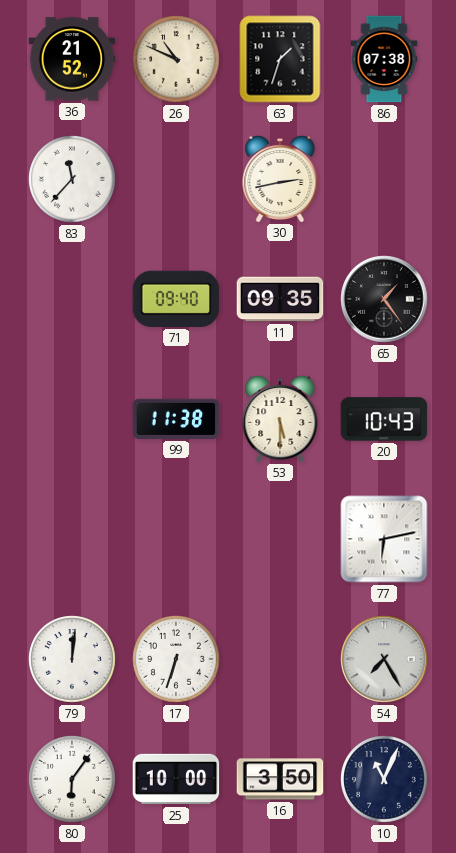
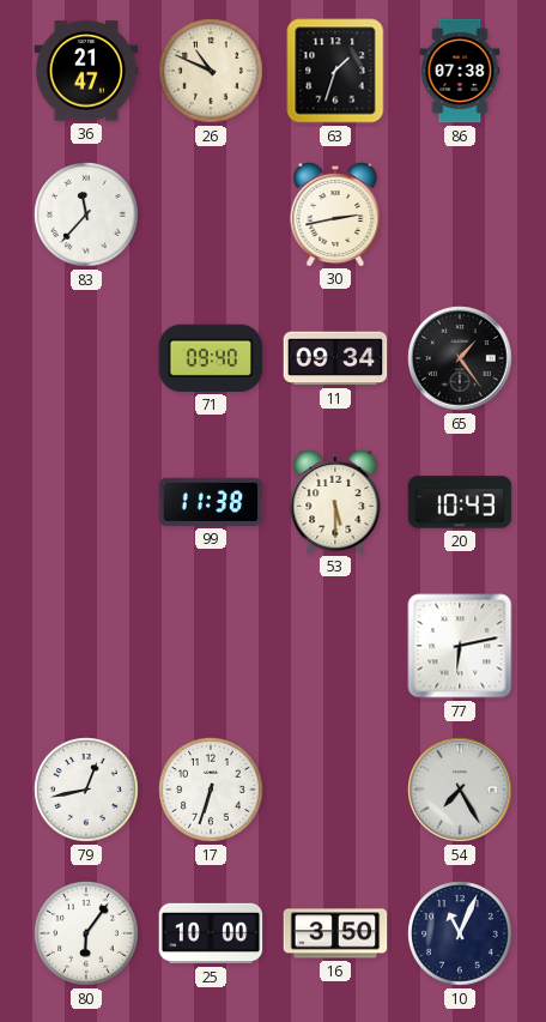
36: 21:52 -> 21:47
11: 09:35 -> 09:34
79: 12:01 -> 12:43
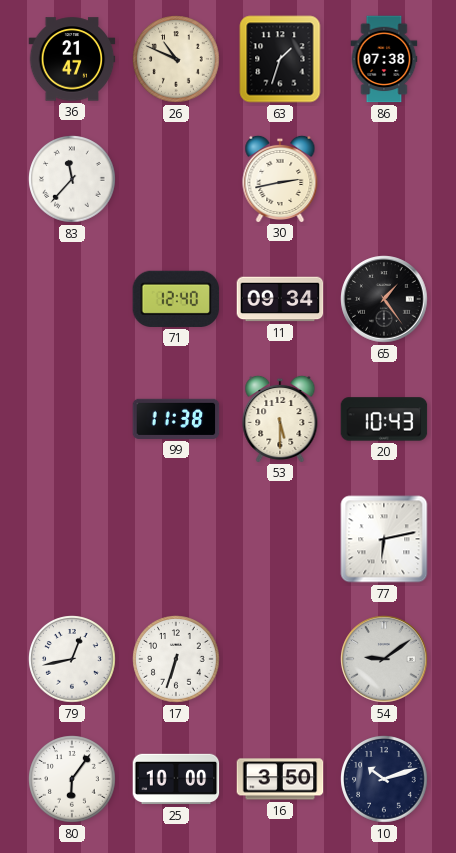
71: 09:40 -> 12:40
54: 7:25 -> 9:09
10: 11:04 -> 10:12
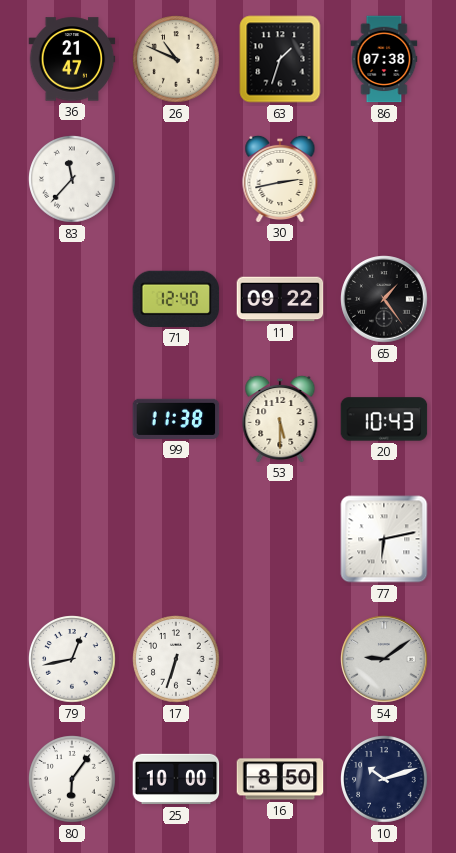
11: 09:34 -> 09:22
16: 3:50 -> 8:50
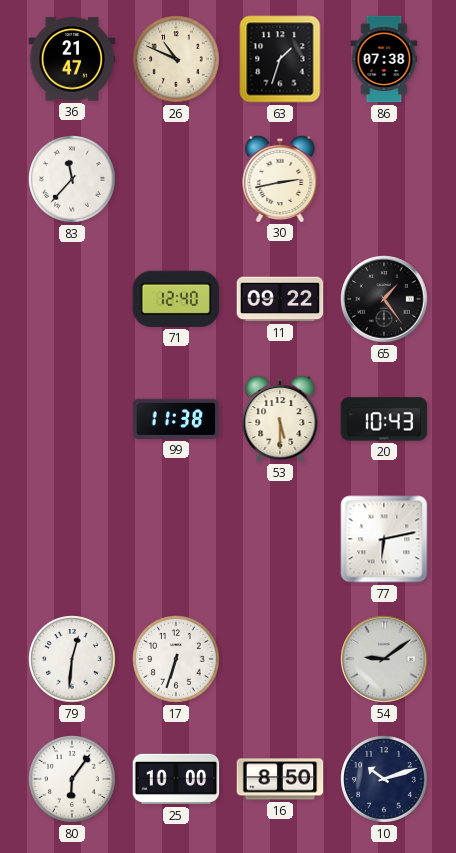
79: 12:43 -> 12:31
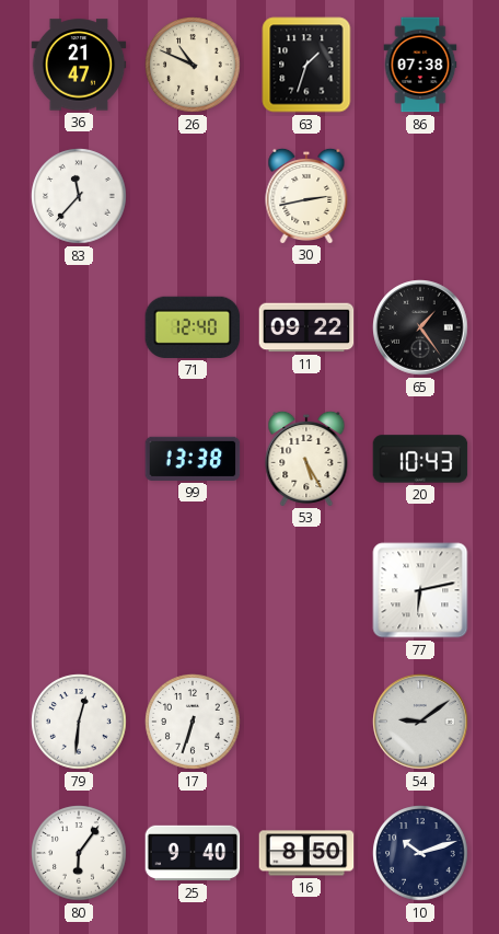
99: 11:38 -> 13:38
53: 5:30 -> 5:25
25: 10:00 -> 9:40
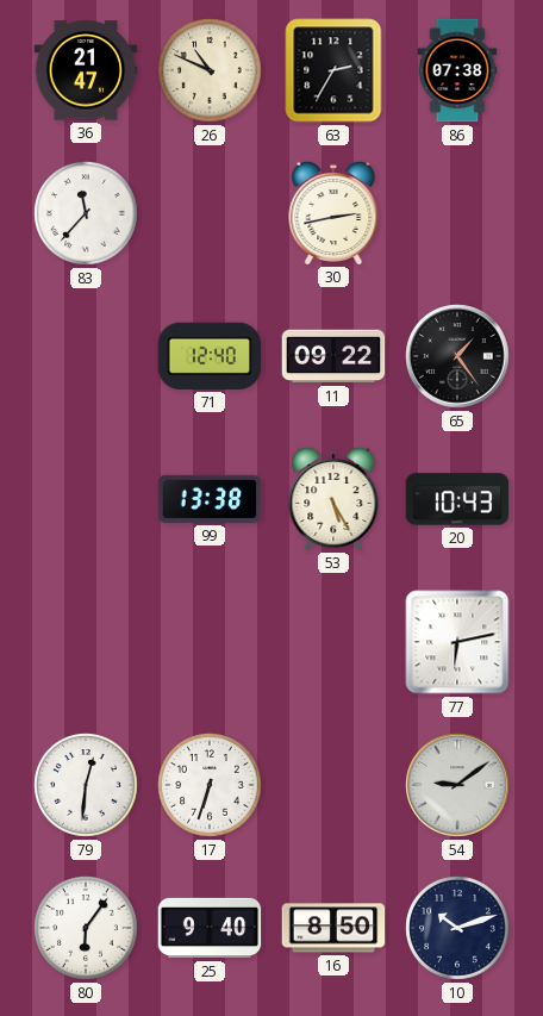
63: 1:33 -> 2:35
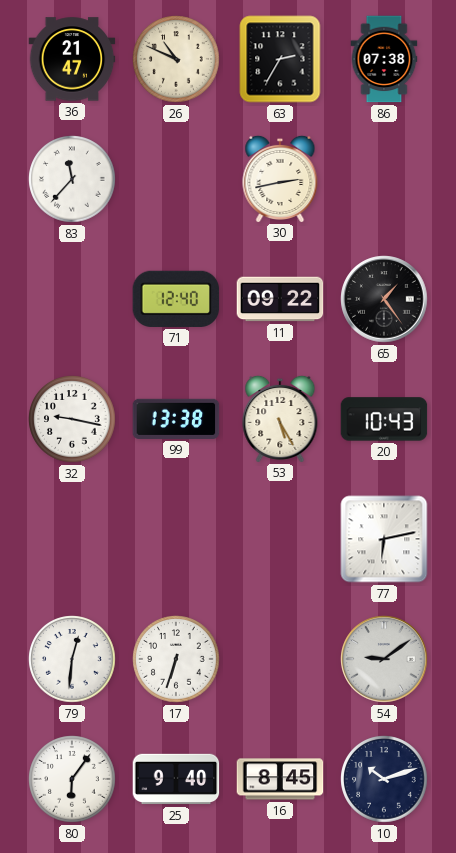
32: none -> 9:17
16: 8:50 -> 8:45
